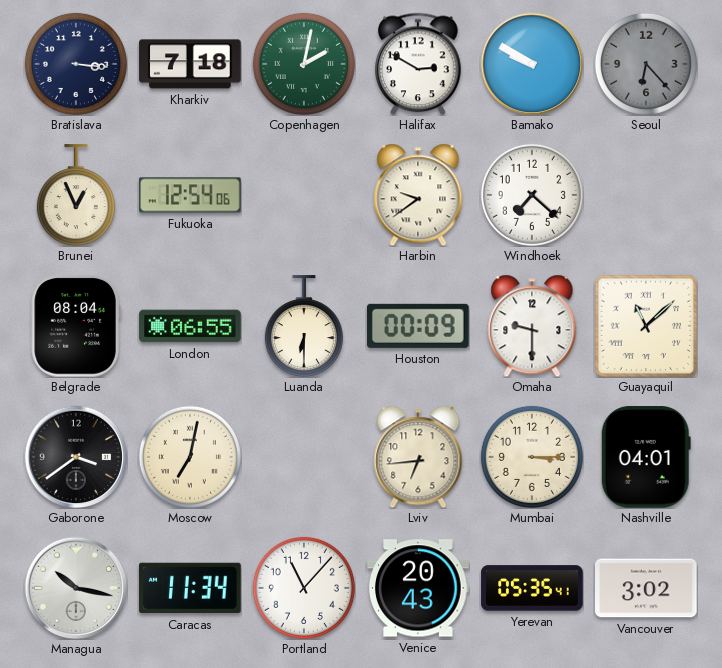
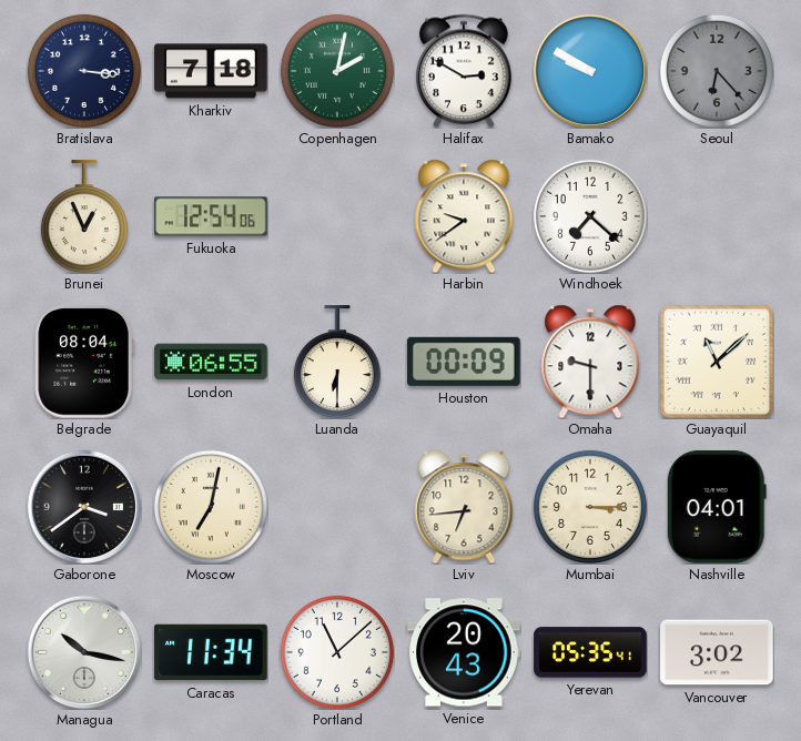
Portland: 11:07 -> 11:08
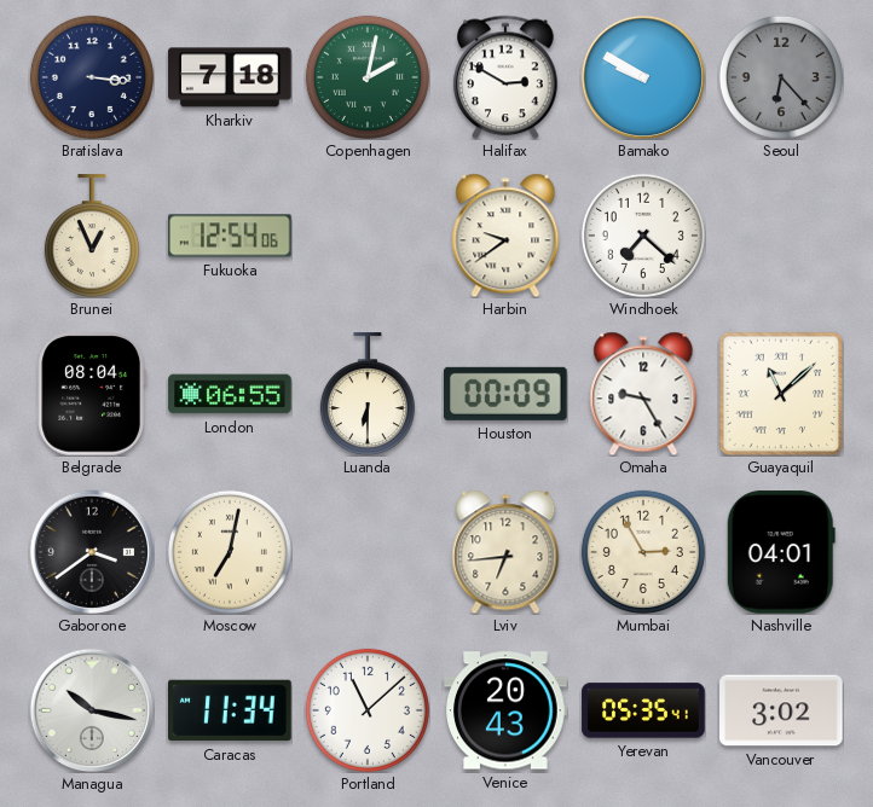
Omaha: 9:30 -> 9:25
Mumbai: 3:15 -> 2:55
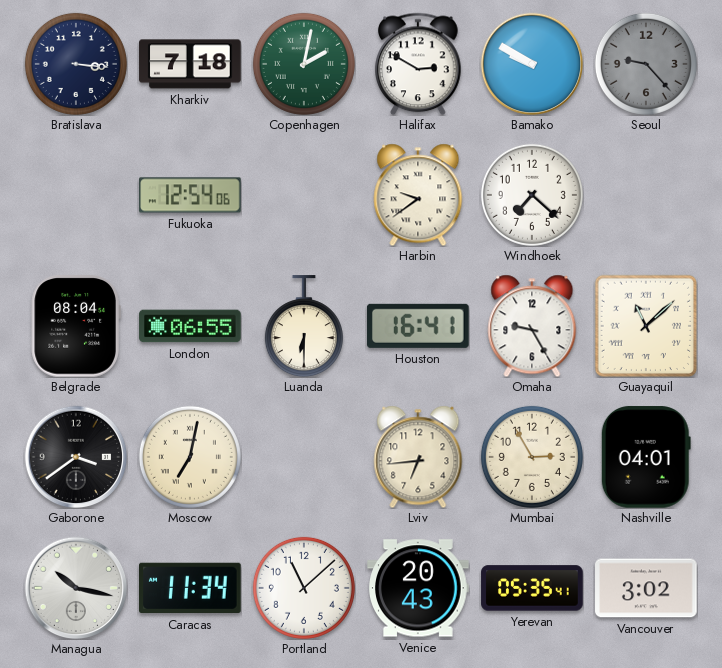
Seoul: 6:23 -> 9:23
Brunei: 12:56 -> none
Houston: 00:09 -> 16:41
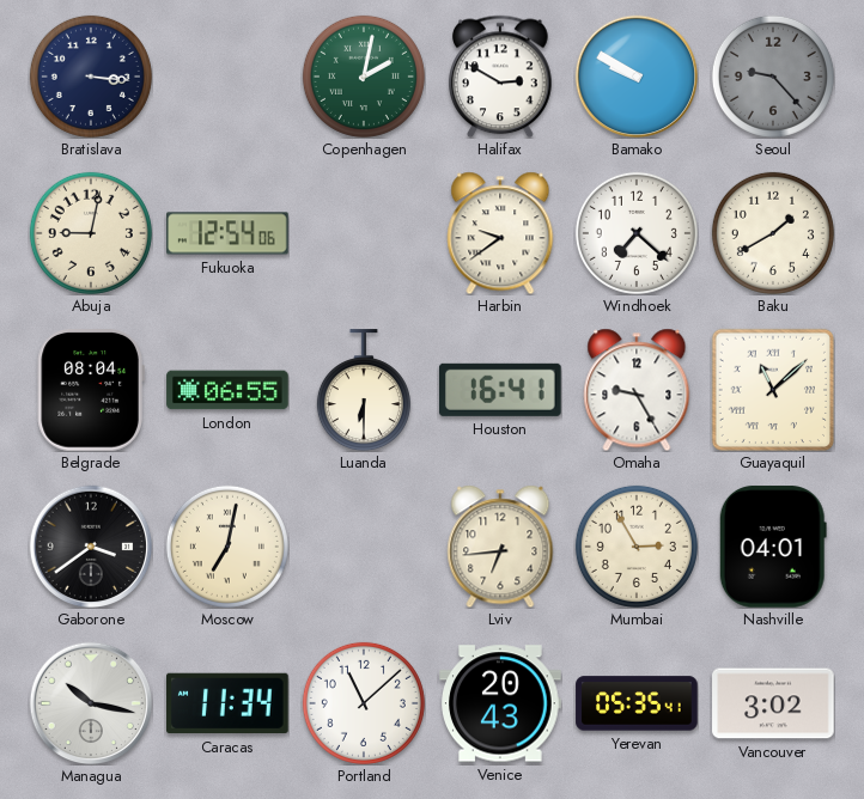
Kharkiv: 7:18 -> none
Abuja: none -> 9:02
Baku: none -> 1:40
